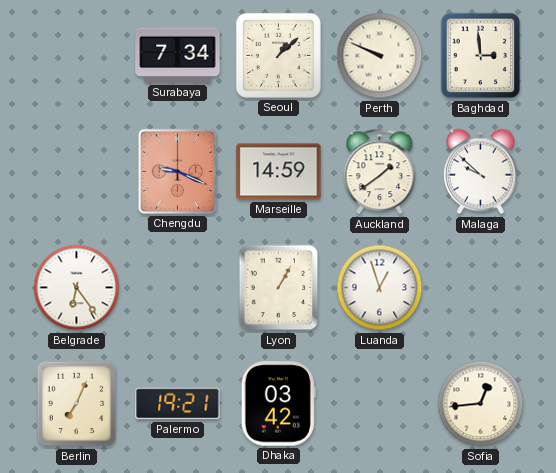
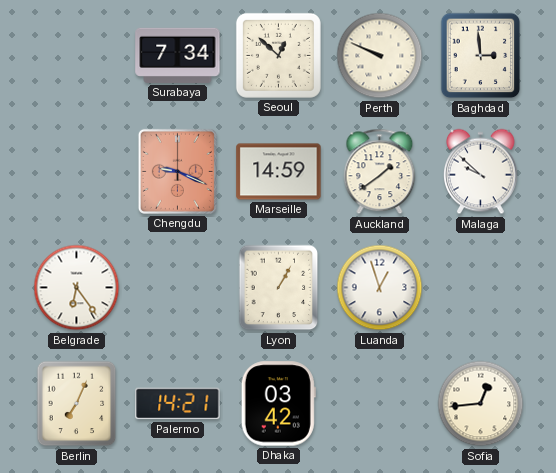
Seoul: 1:08 -> 12:52
Palermo: 19:21 -> 14:21
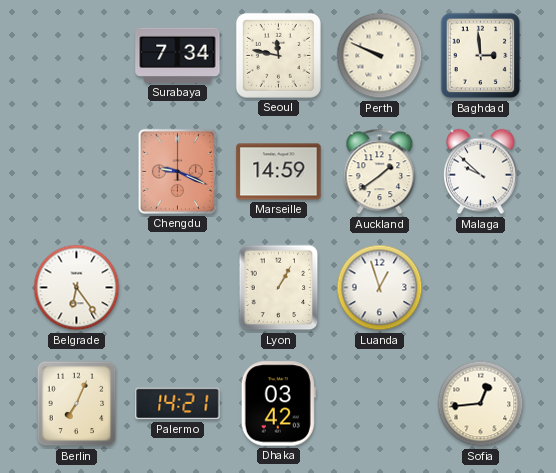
Seoul: 12:52 -> 11:47
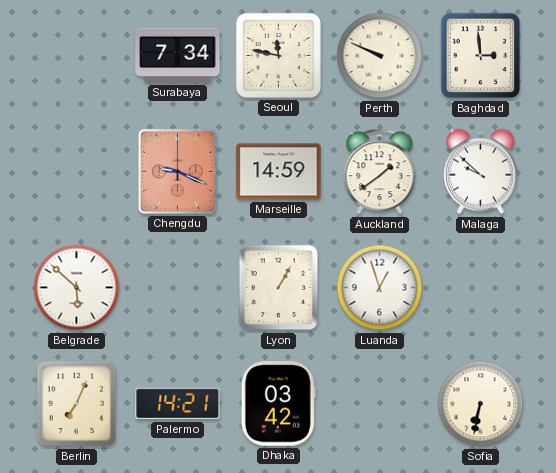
Belgrade: 6:24 -> 5:52
Sofia: 12:44 -> 6:32
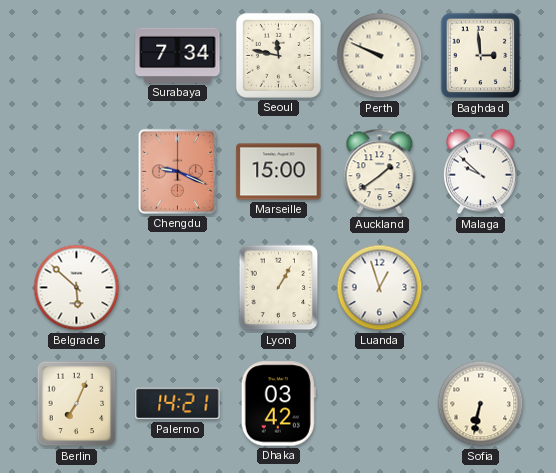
Marseille: 14:59 -> 15:00
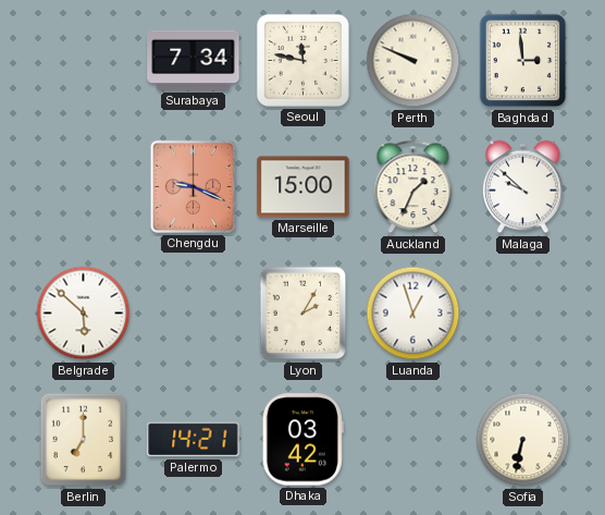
Auckland: 1:39 -> 1:34
Lyon: 1:05 -> 2:05
Berlin: 7:04 -> 7:00
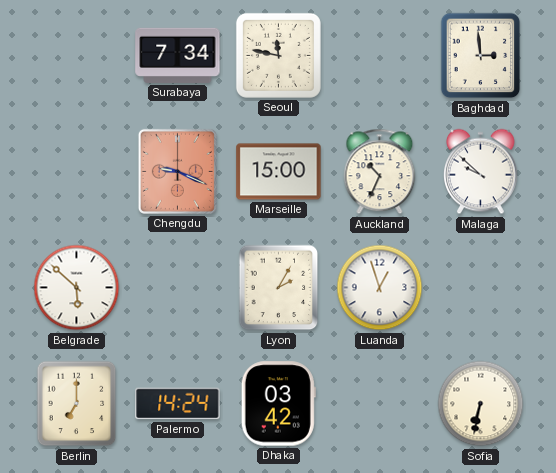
Perth: 9:49 -> none
Auckland: 1:34 -> 10:34
Palermo: 14:21 -> 14:24
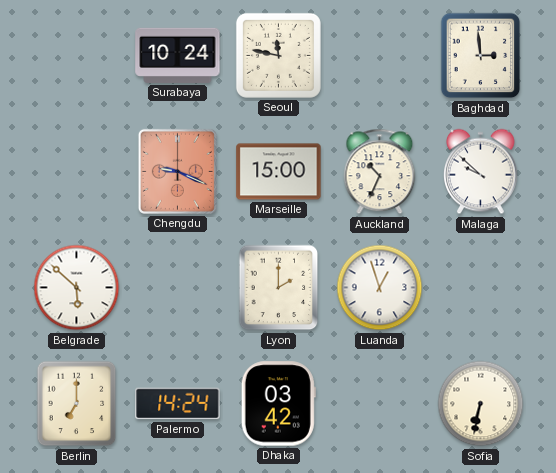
Surabaya: 7:34 -> 10:24
Lyon: 2:05 -> 2:00
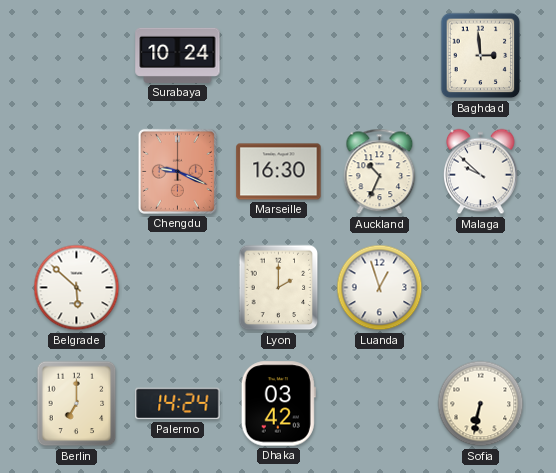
Seoul: 11:47 -> none
Marseille: 15:00 -> 16:30
